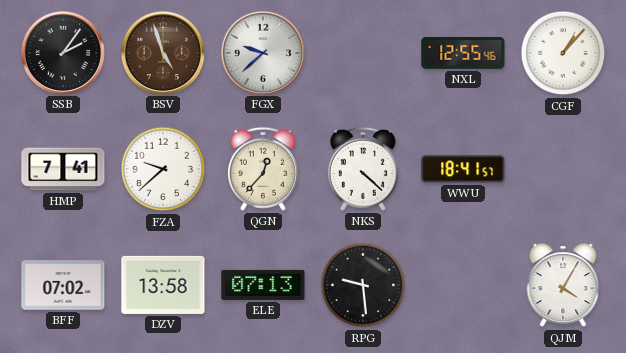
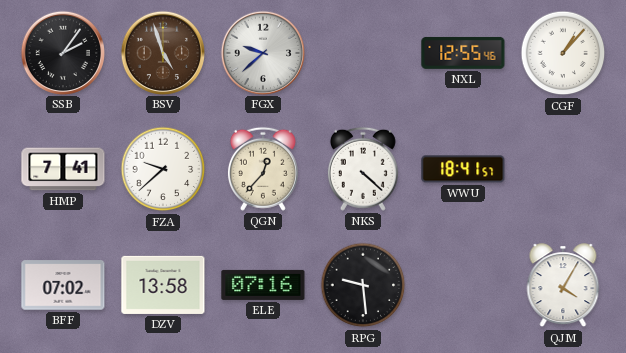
ELE: 07:13 -> 07:16
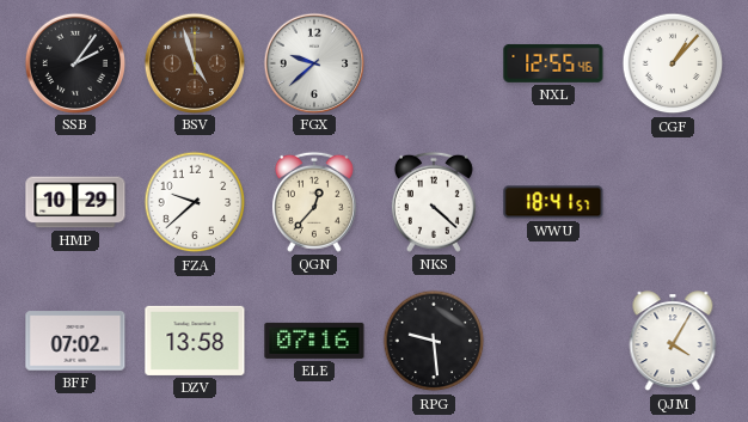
HMP: 7:41 -> 10:29
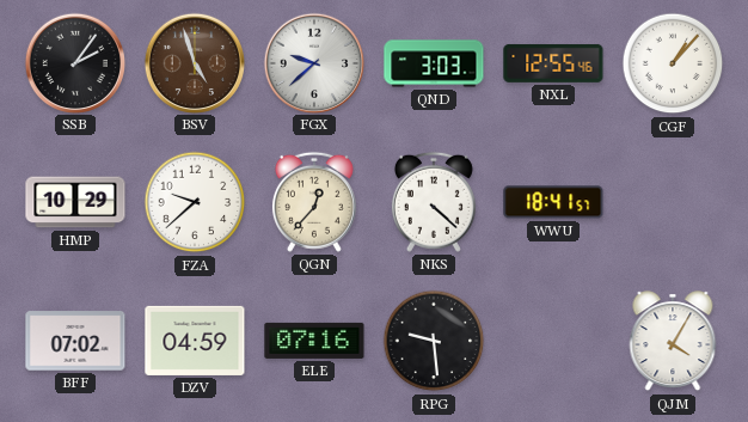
QND: none -> 3:03
DZV: 13:58 -> 04:59
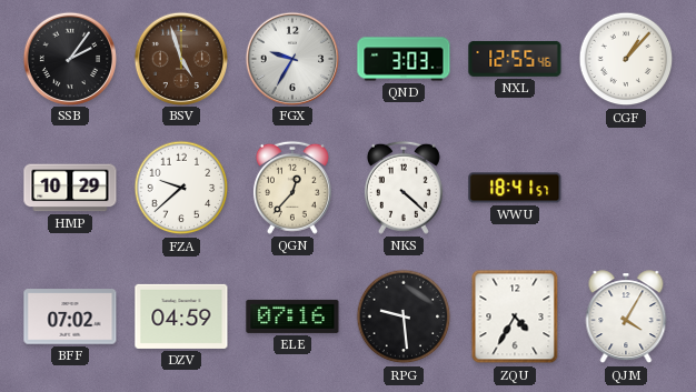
FGX: 9:38 -> 9:35
ZQU: none -> 4:35
